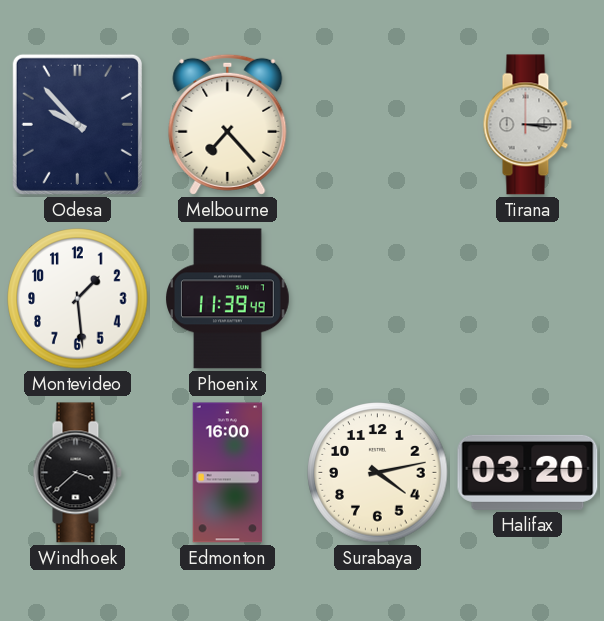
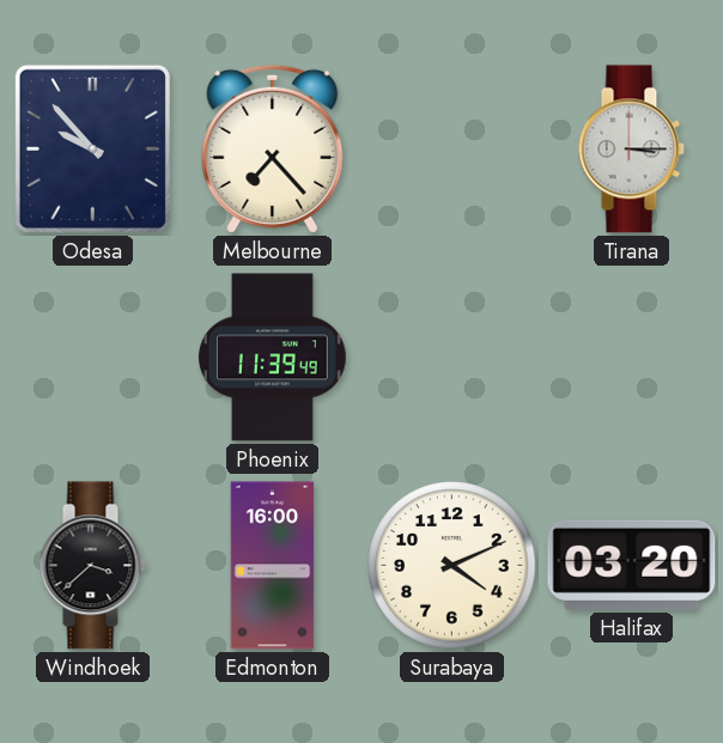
Montevideo: 1:29 -> none
Surabaya: 4:13 -> 4:11
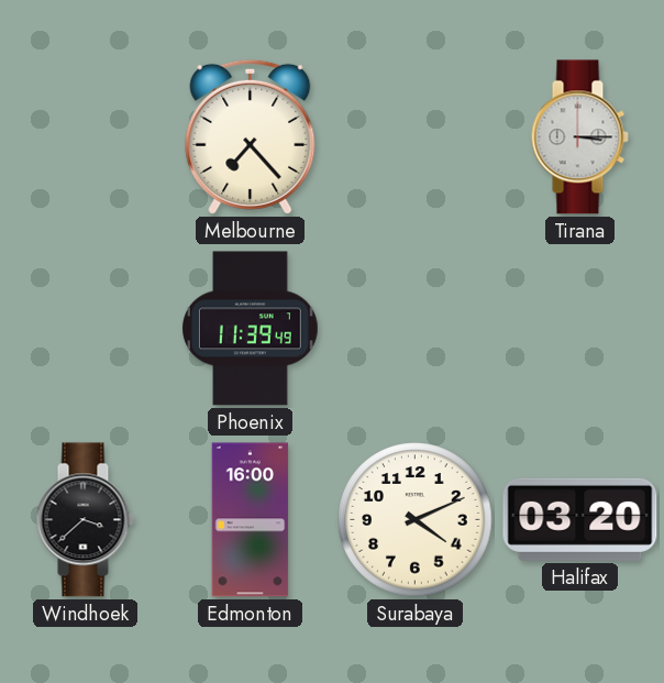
Odesa: 9:53 -> none
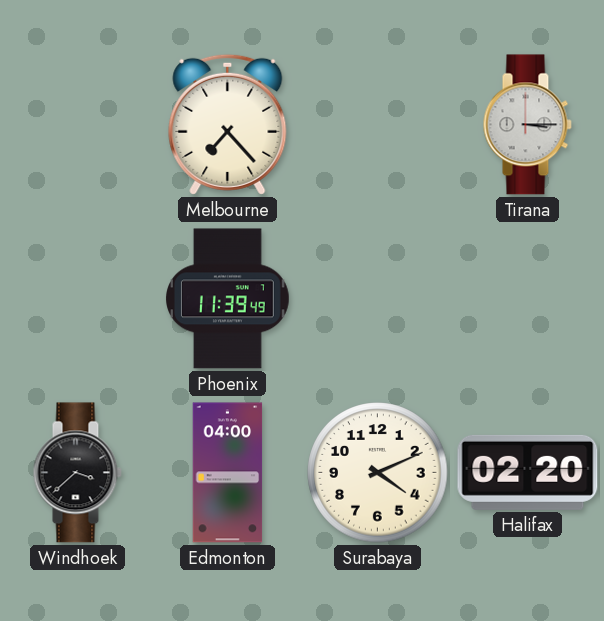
Edmonton: 16:00 -> 04:00
Halifax: 03:20 -> 02:20
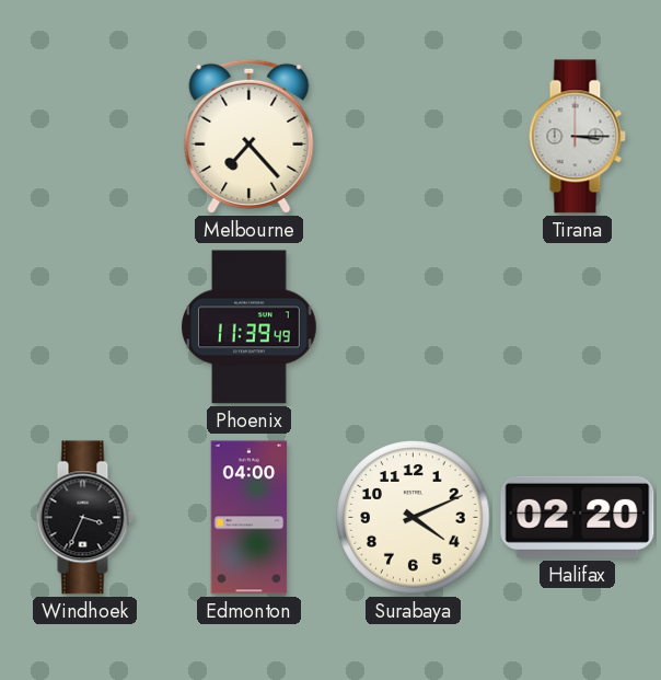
Windhoek: 3:38 -> 3:34
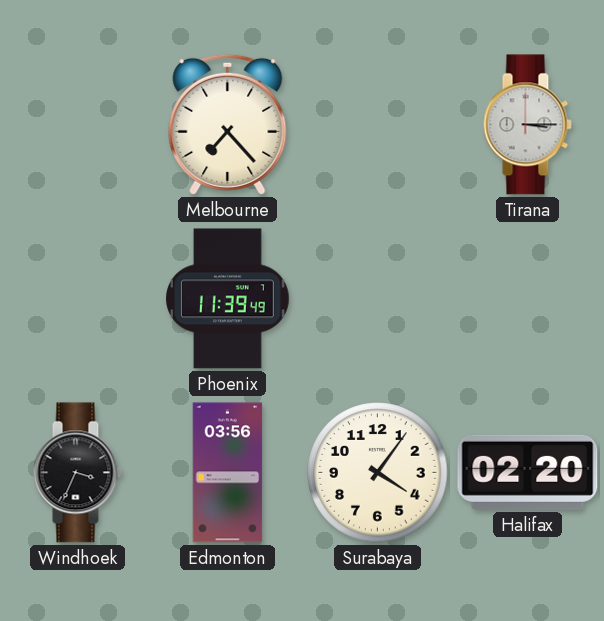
Edmonton: 04:00 -> 03:56
Surabaya: 4:11 -> 4:06
